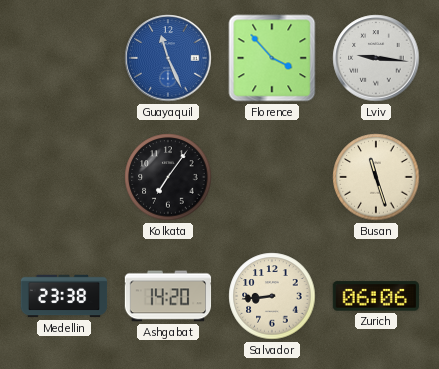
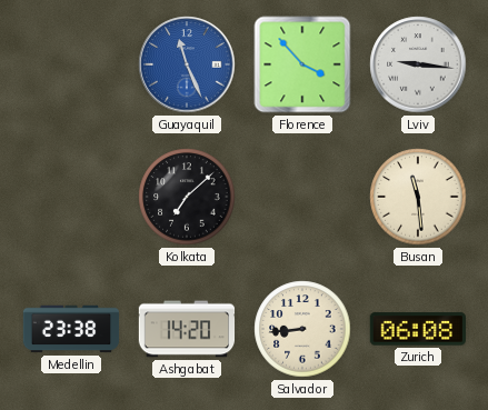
Kolkata: 7:06 -> 7:08
Busan: 11:27 -> 11:29
Zurich: 06:06 -> 06:08
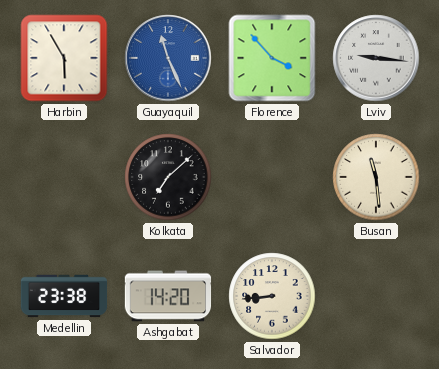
Harbin: none -> 5:55
Zurich: 06:08 -> none
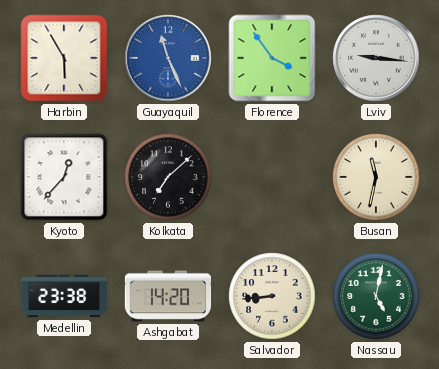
Florence: 3:53 -> 3:54
Kyoto: none -> 12:37
Busan: 11:29 -> 11:32
Nassau: none -> 5:02
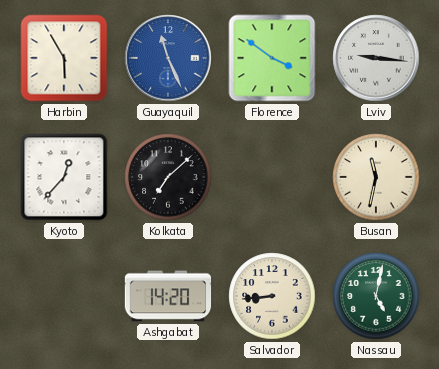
Florence: 3:54 -> 3:51
Medellin: 23:38 -> none
